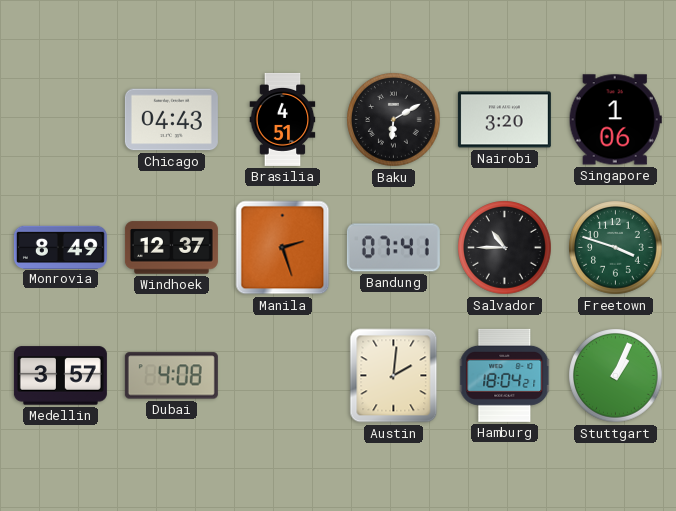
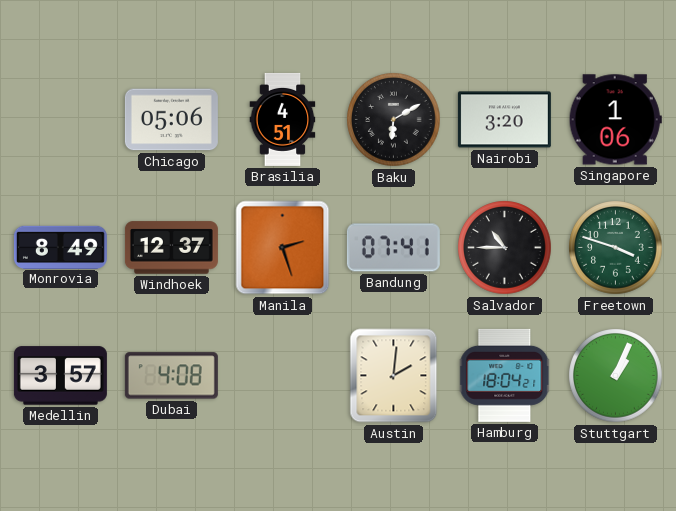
Chicago: 04:43 -> 05:06
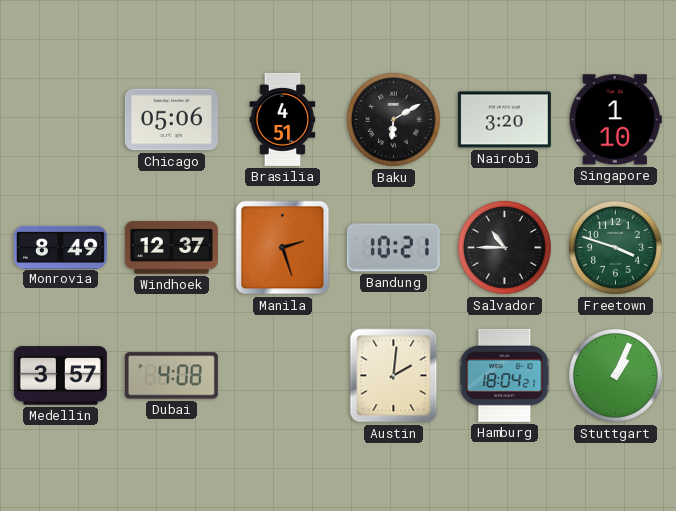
Singapore: 1:06 -> 1:10
Bandung: 07:41 -> 10:21
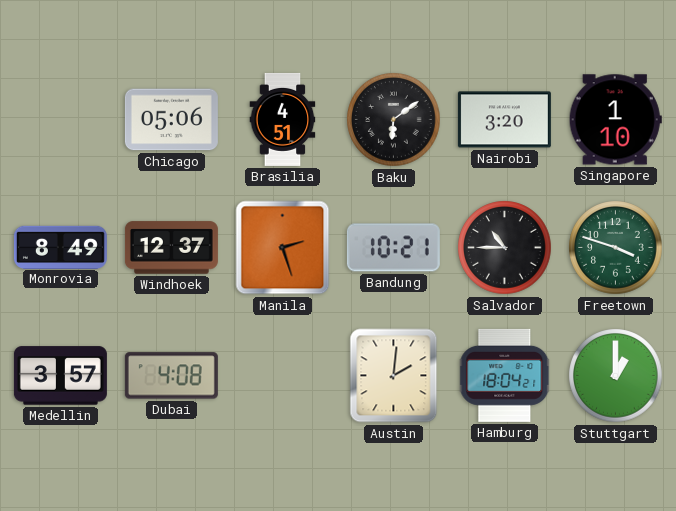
Baku: 6:10 -> 6:09
Stuttgart: 1:04 -> 1:00
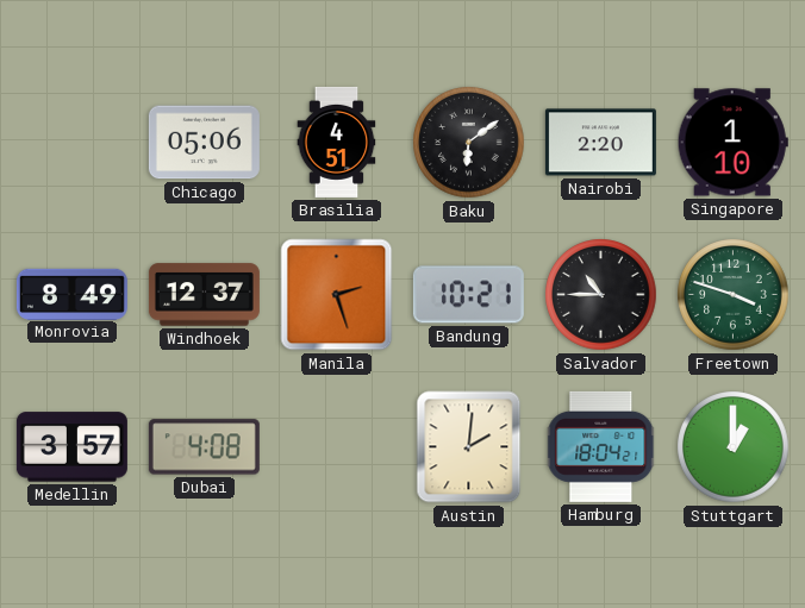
Nairobi: 3:20 -> 2:20
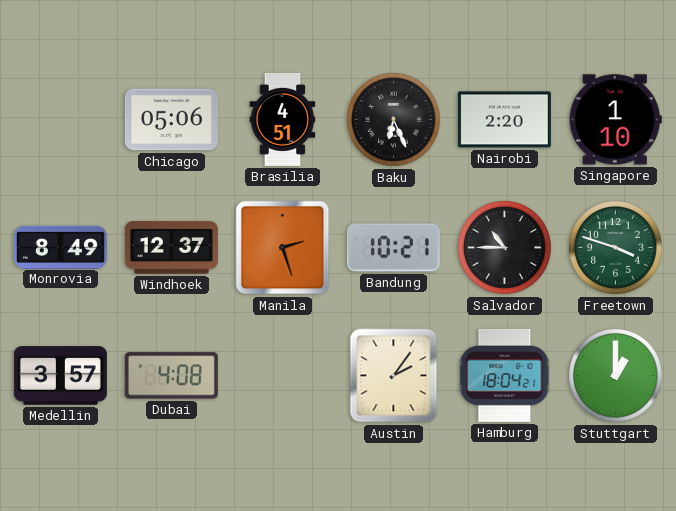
Baku: 6:09 -> 6:26
Austin: 2:01 -> 2:06
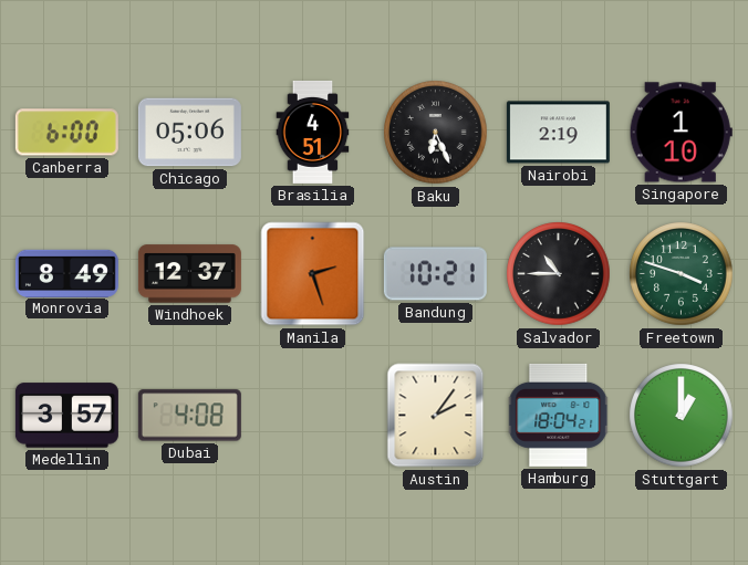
Canberra: none -> 6:00
Nairobi: 2:20 -> 2:19
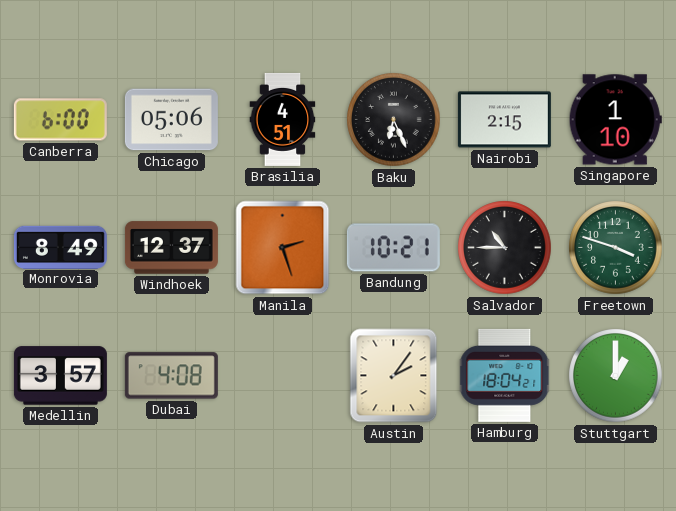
Nairobi: 2:19 -> 2:15
